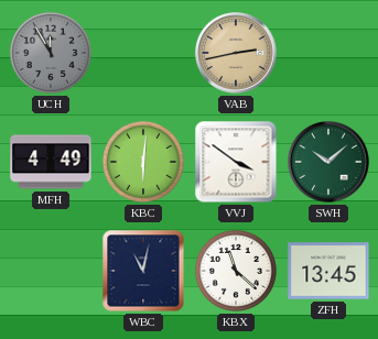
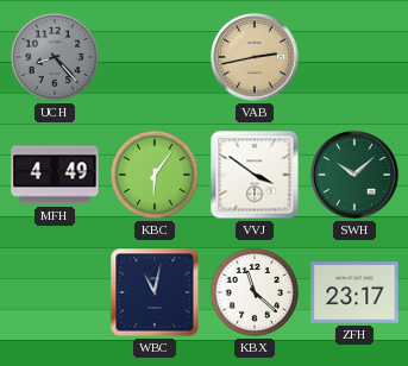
UCH: 11:55 -> 8:23
KBC: 6:01 -> 6:06
ZFH: 13:45 -> 23:17
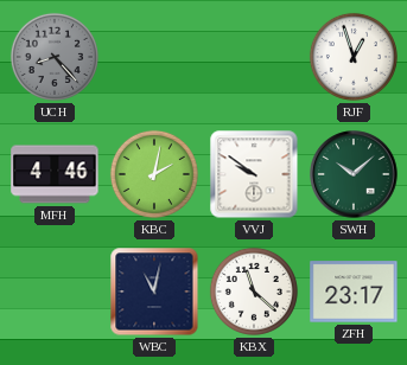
VAB: 2:43 -> none
RJF: none -> 12:57
MFH: 4:49 -> 4:46
KBC: 6:06 -> 2:02
VVJ: 3:51 -> 9:51
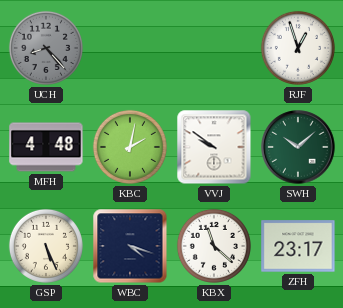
MFH: 4:46 -> 4:48
GSP: none -> 5:26
WBC: 11:02 -> 4:18
